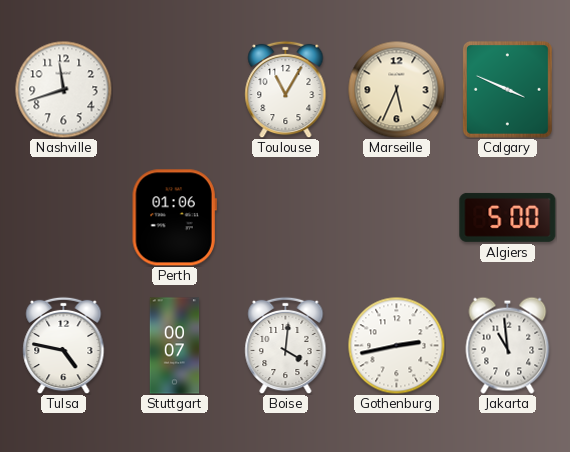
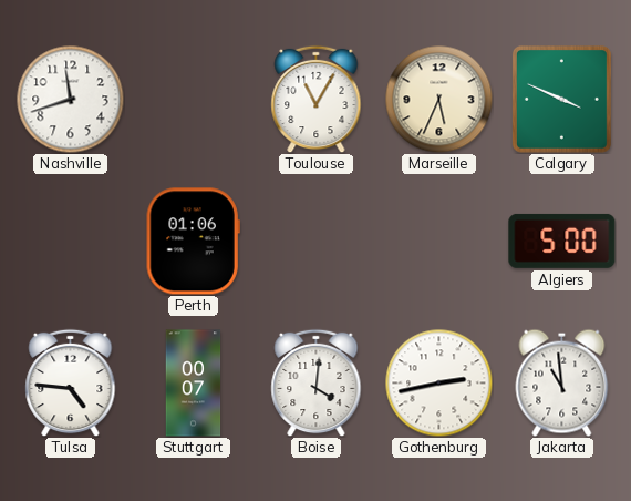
Tulsa: 4:47 -> 4:46
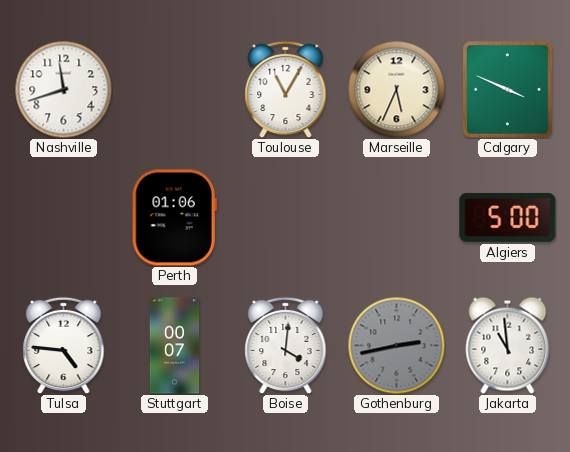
Gothenburg dial: white -> grey
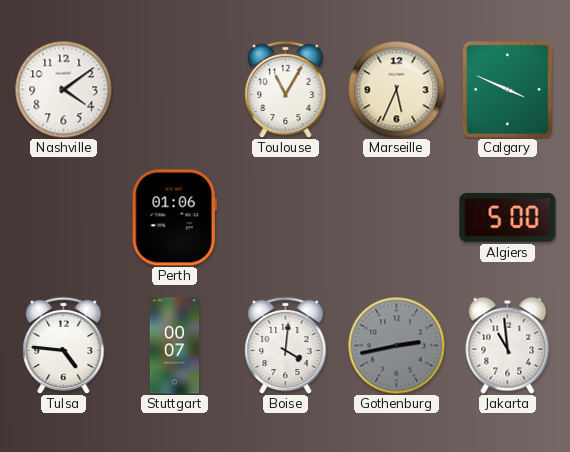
Nashville: 11:42 -> 4:09
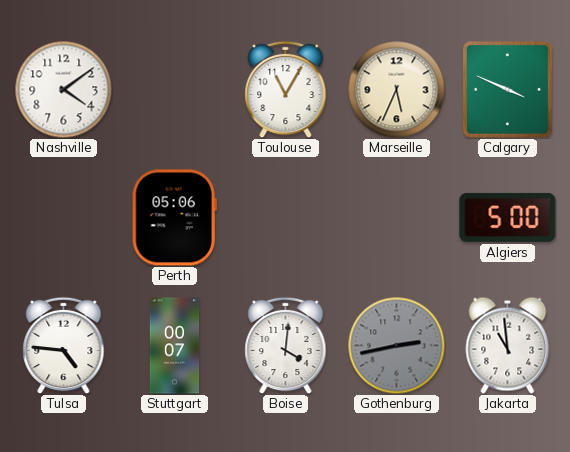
Perth: 01:06 -> 05:06
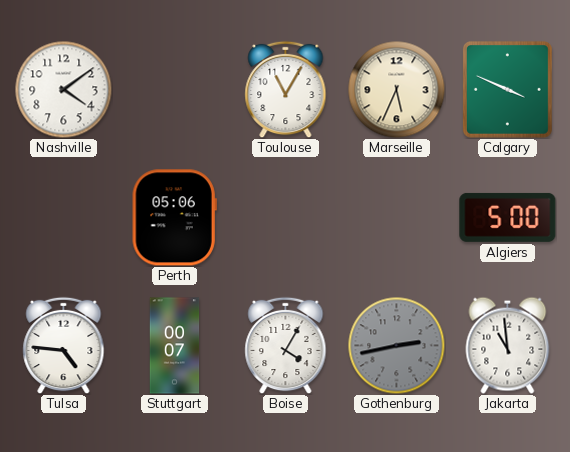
Boise: 4:01 -> 4:05
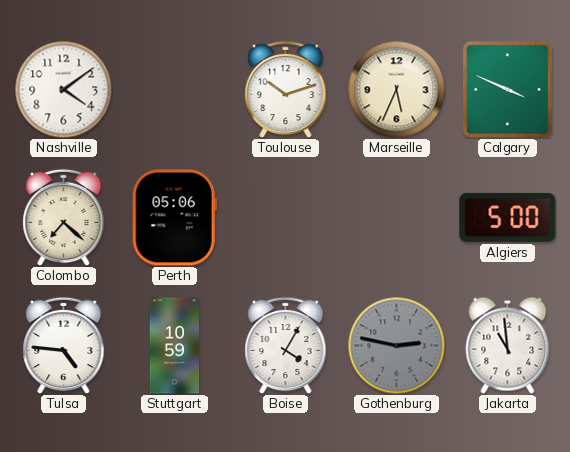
Toulouse: 11:05 -> 10:12
Colombo: none -> 7:22
Stuttgart: 00:07 -> 10:59
Gothenburg: 2:43 -> 2:47
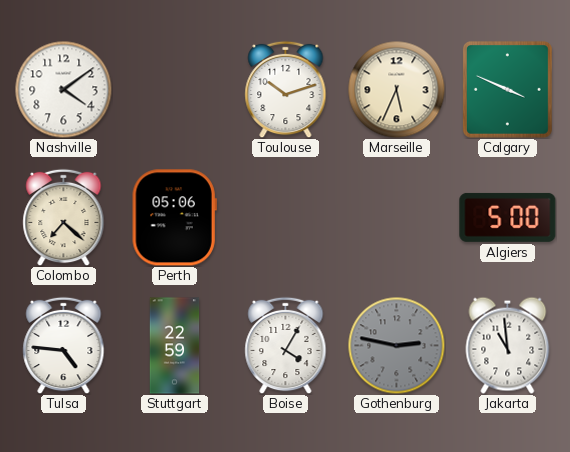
Stuttgart: 10:59 -> 22:59
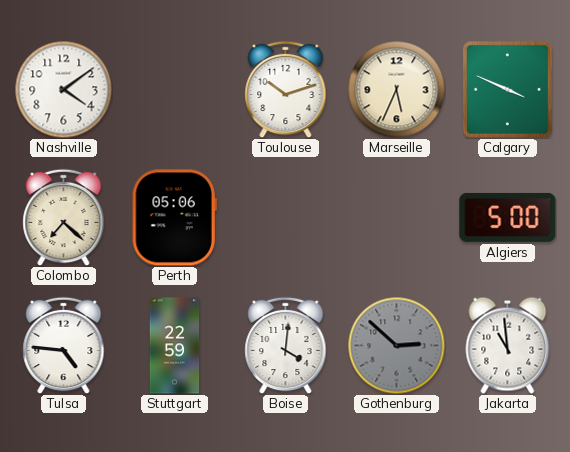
Boise: 4:05 -> 4:01
Gothenburg: 2:47 -> 2:52
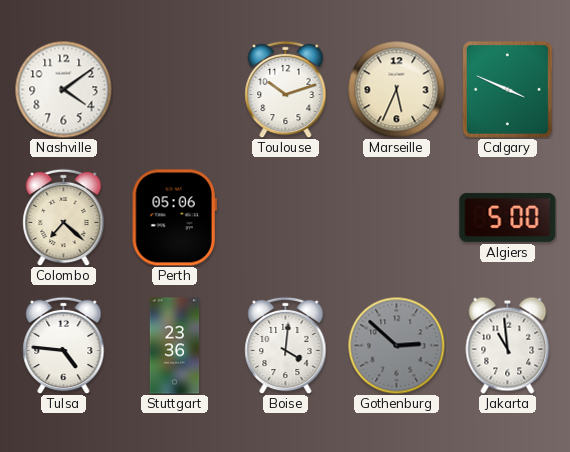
Stuttgart: 22:59 -> 23:36
